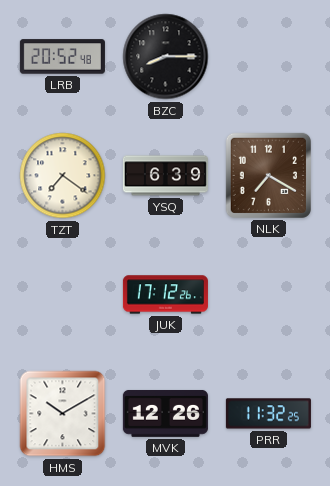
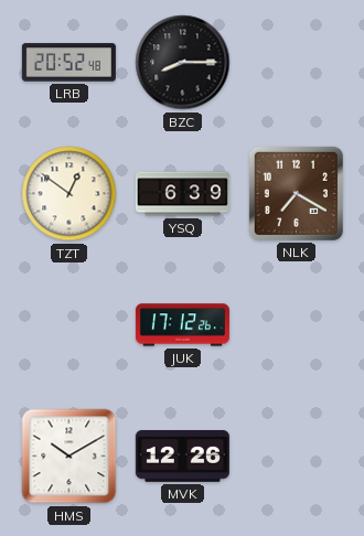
TZT: 7:21 -> 12:51
PRR: 11:32 -> none
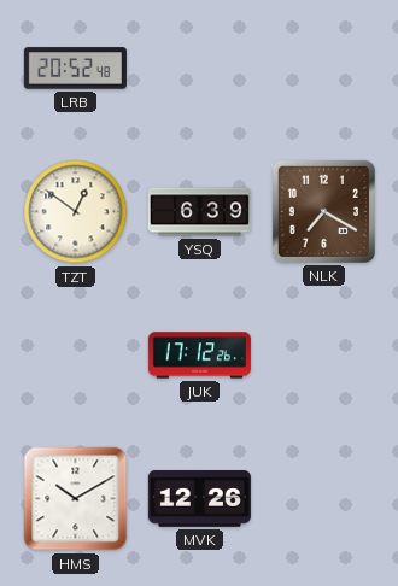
BZC: 8:15 -> none
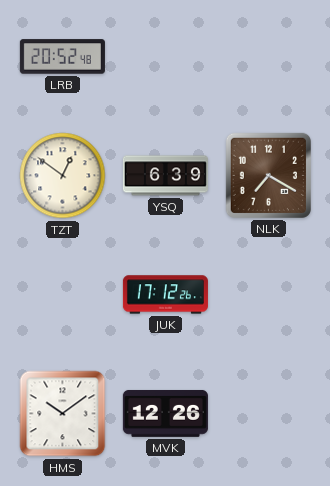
HMS: 10:10 -> 10:09
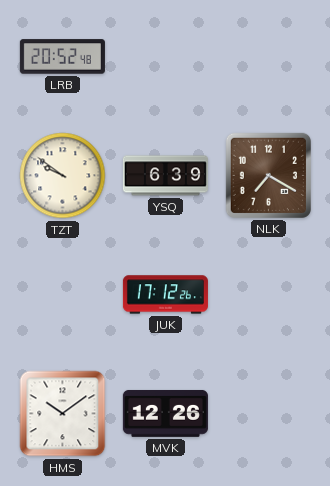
TZT: 12:51 -> 9:51
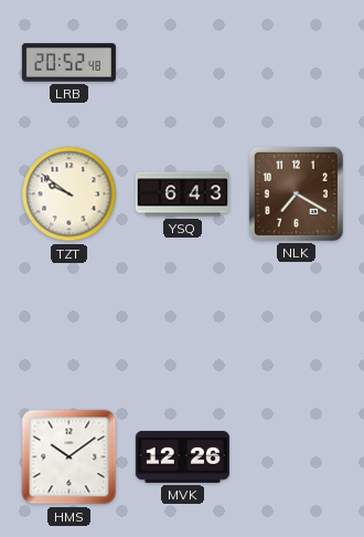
YSQ: 6:39 -> 6:43
JUK: 17:12 -> none
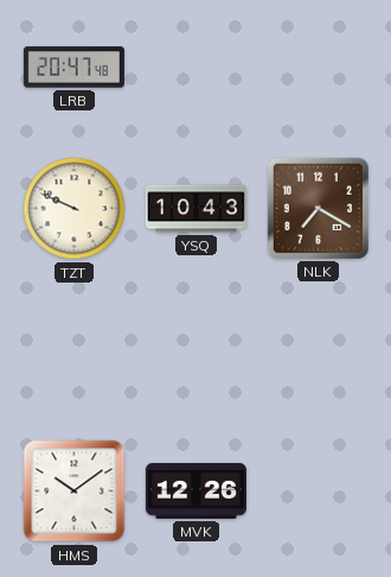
LRB: 20:52 -> 20:47
TZT: 9:51 -> 9:49
YSQ: 6:43 -> 10:43
